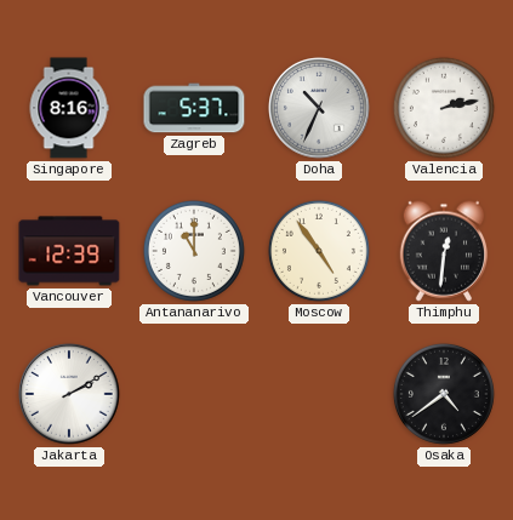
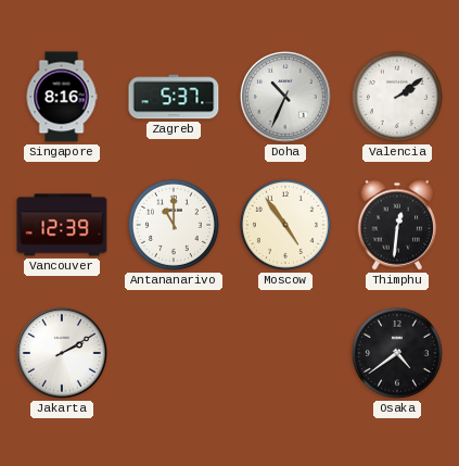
Valencia: 2:13 -> 2:09
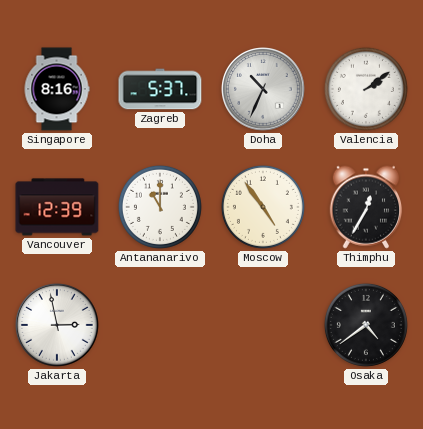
Thimphu: 12:31 -> 12:35
Jakarta: 2:10 -> 2:58
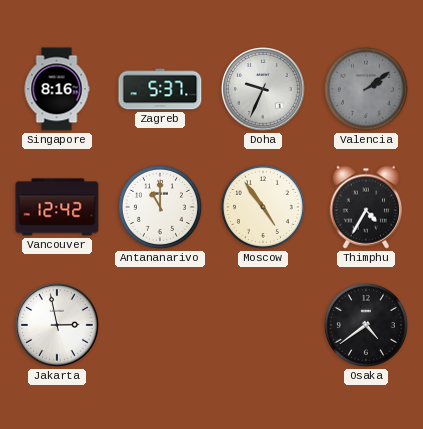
Doha: 10:34 -> 9:34
Valencia dial: white -> grey
Vancouver: 12:39 -> 12:42
Thimphu: 12:35 -> 4:35
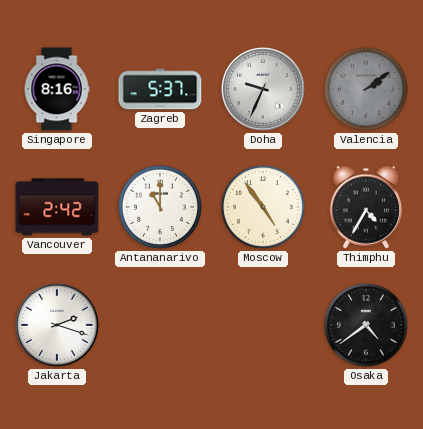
Vancouver: 12:42 -> 2:42
Jakarta: 2:58 -> 2:18
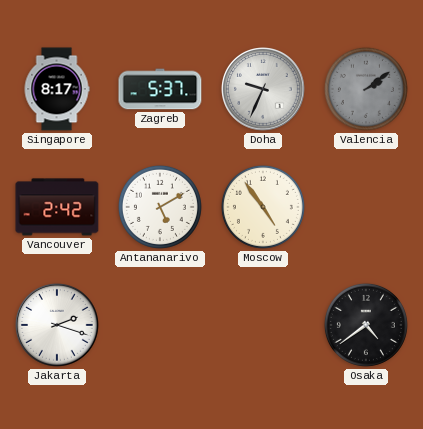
Singapore: 8:16 -> 8:17
Antananarivo: 11:00 -> 5:10
Thimphu: 4:35 -> none
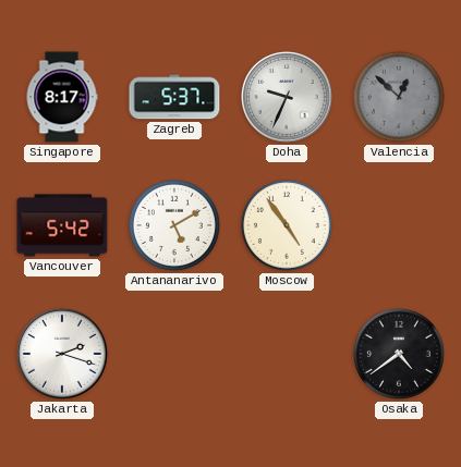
Valencia: 2:09 -> 12:52
Vancouver: 2:42 -> 5:42
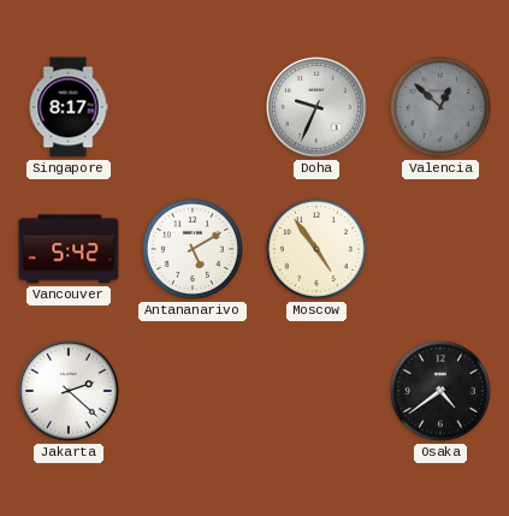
Zagreb: 5:37 -> none
Jakarta: 2:18 -> 2:22
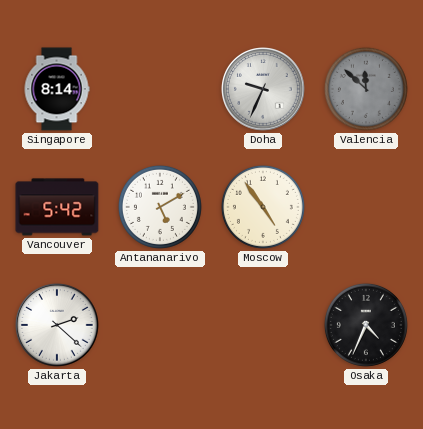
Singapore: 8:17 -> 8:14
Valencia: 12:52 -> 11:52
Osaka: 4:39 -> 4:34
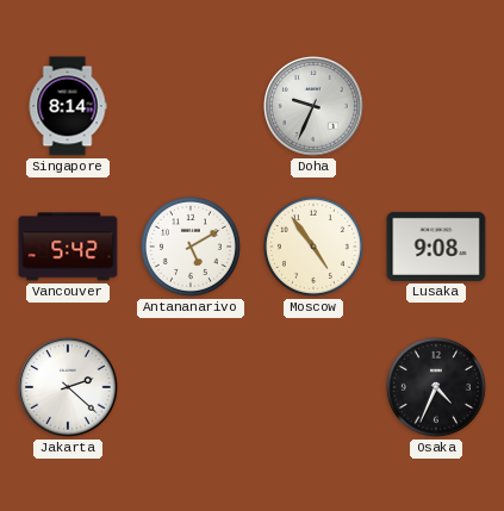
Valencia: 11:52 -> none
Lusaka: none -> 9:08
